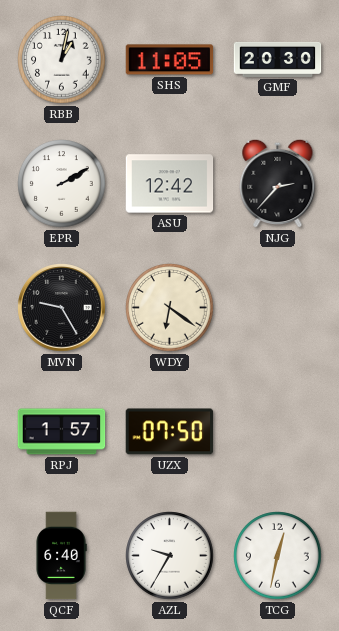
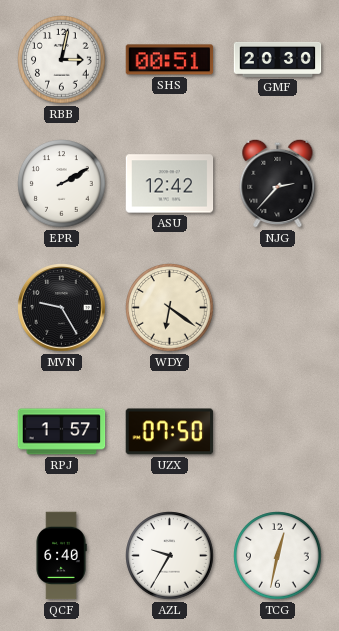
RBB: 1:02 -> 3:02
SHS: 11:05 -> 00:51
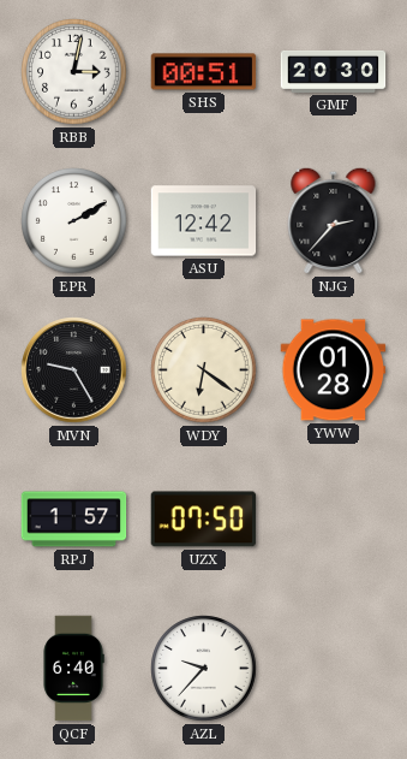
YWW: none -> 01:28
AZL: 9:35 -> 9:37
TCG: 12:32 -> none
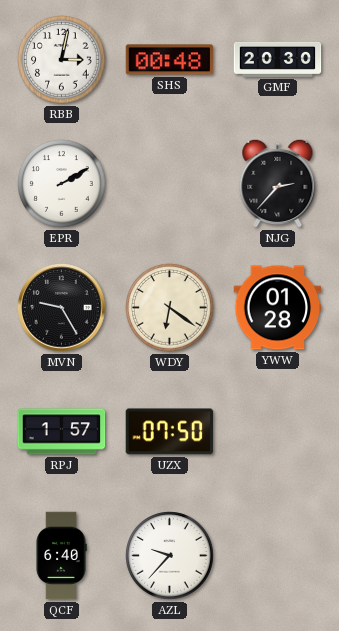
SHS: 00:51 -> 00:48
ASU: 12:42 -> none
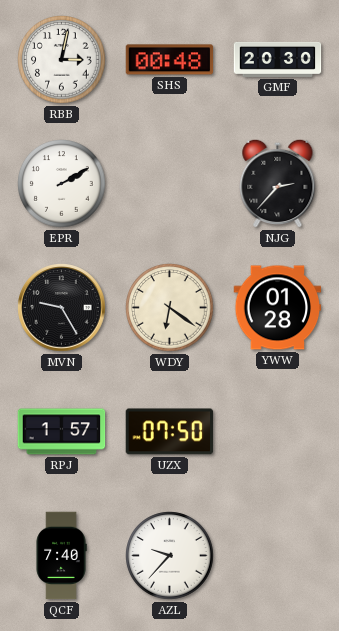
QCF: 6:40 -> 7:40
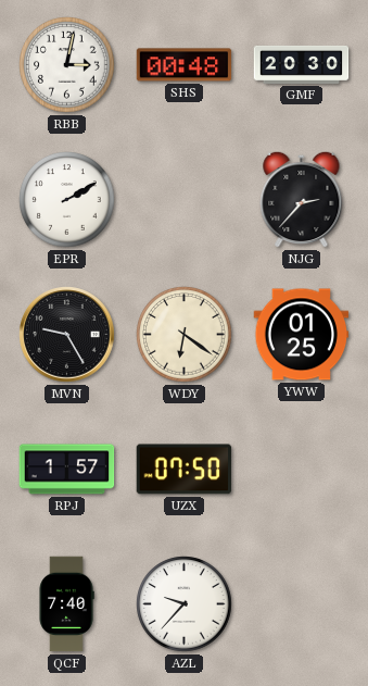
YWW: 01:28 -> 01:25
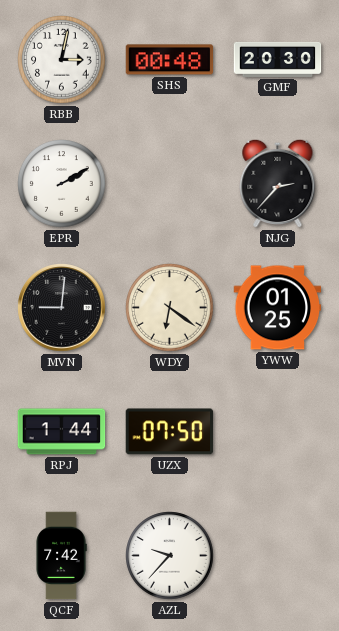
MVN: 9:25 -> 9:01
RPJ: 1:57 -> 1:44
QCF: 7:40 -> 7:42
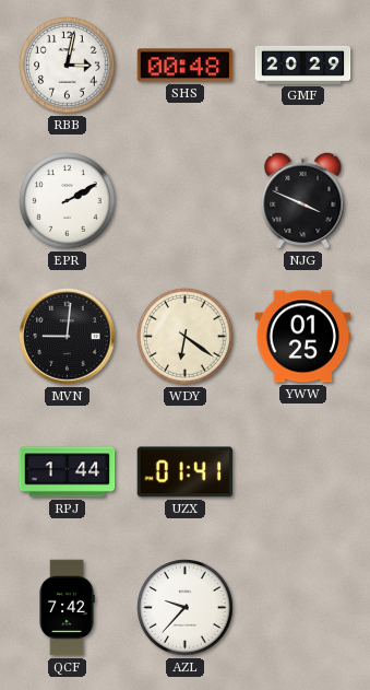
GMF: 20:30 -> 20:29
NJG: 2:37 -> 3:49
UZX: 07:50 -> 01:41
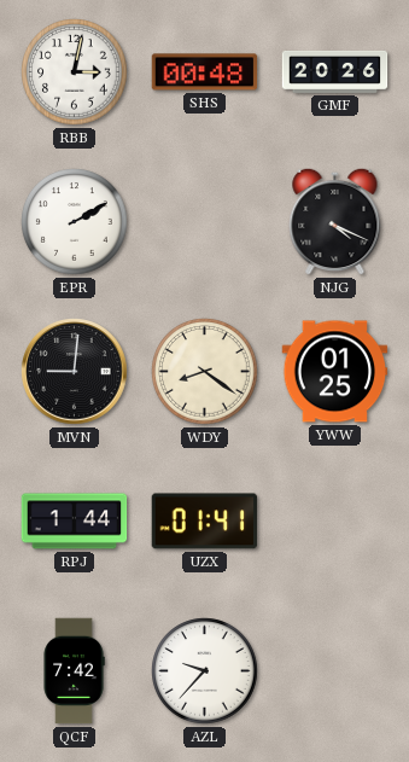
GMF: 20:29 -> 20:26
NJG: 3:49 -> 4:19
WDY: 6:21 -> 8:21
